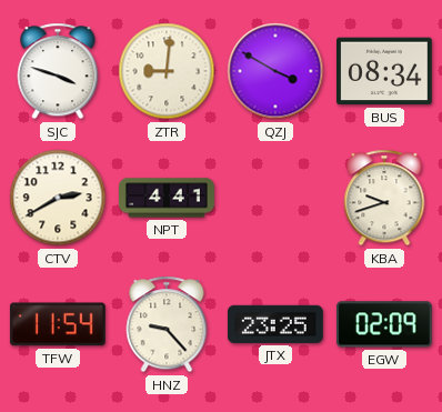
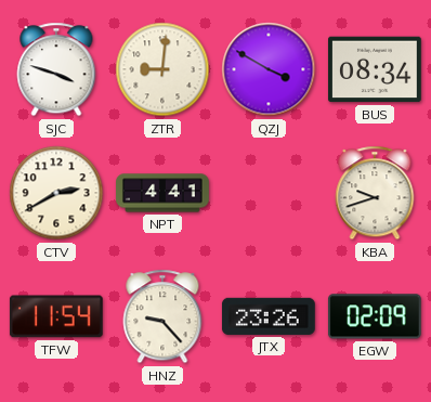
JTX: 23:25 -> 23:26
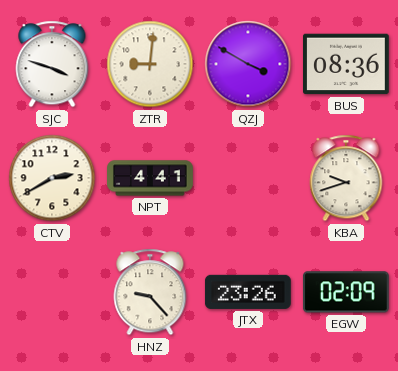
BUS: 08:34 -> 08:36
TFW: 11:54 -> none
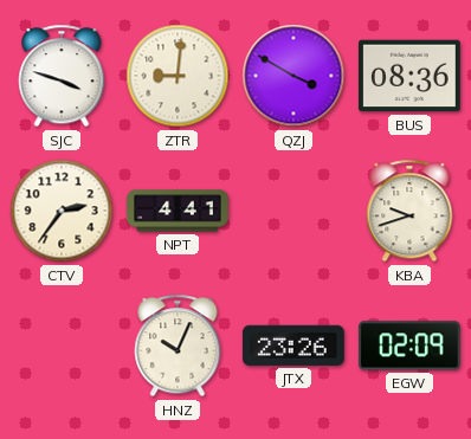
CTV: 2:40 -> 2:36
HNZ: 9:23 -> 10:04
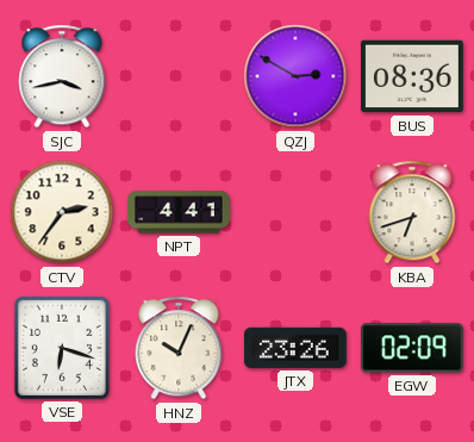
SJC: 3:48 -> 3:43
ZTR: 9:01 -> none
QZJ: 3:50 -> 2:50
KBA: 9:42 -> 6:42
VSE: none -> 6:18
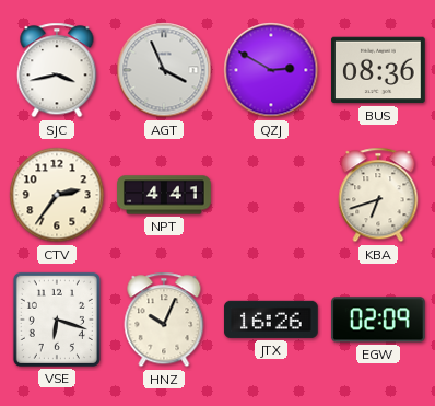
AGT: none -> 3:56
JTX: 23:26 -> 16:26
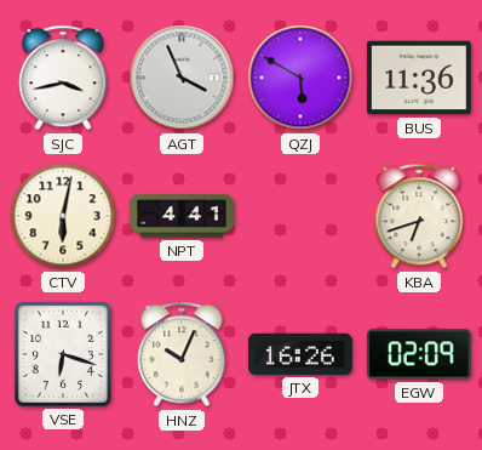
QZJ: 2:50 -> 5:50
BUS: 08:36 -> 11:36
CTV: 2:36 -> 6:02
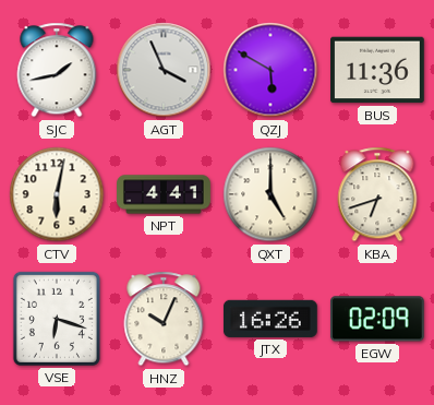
SJC: 3:43 -> 1:43
QXT: none -> 5:00
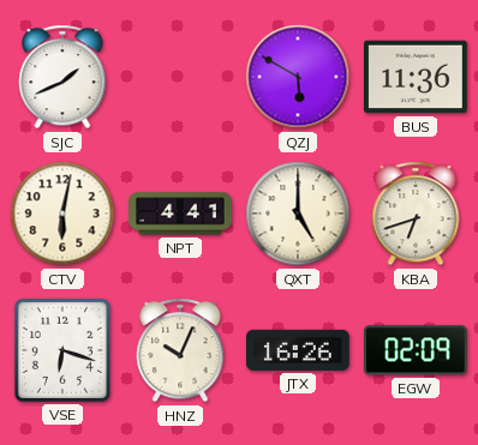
SJC: 1:43 -> 1:41
AGT: 3:56 -> none
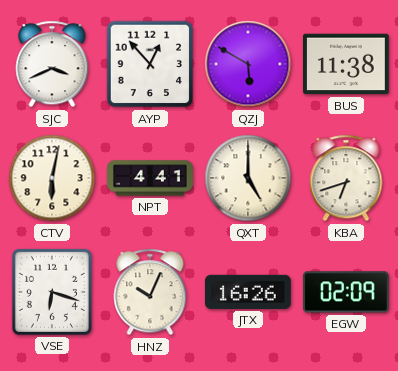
SJC: 1:41 -> 3:41
AYP: none -> 12:53
BUS: 11:36 -> 11:38
